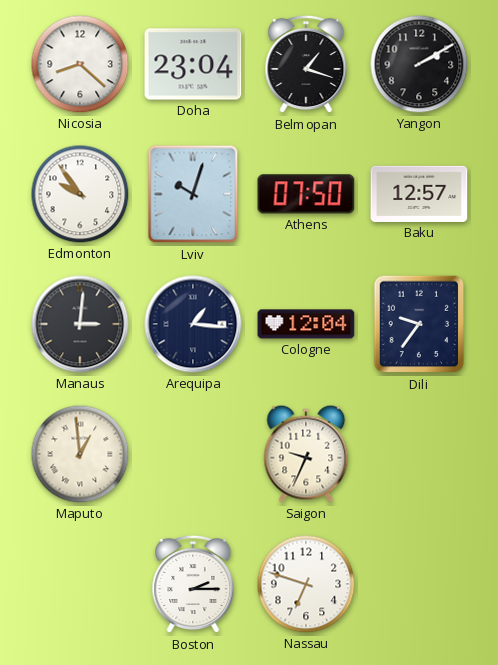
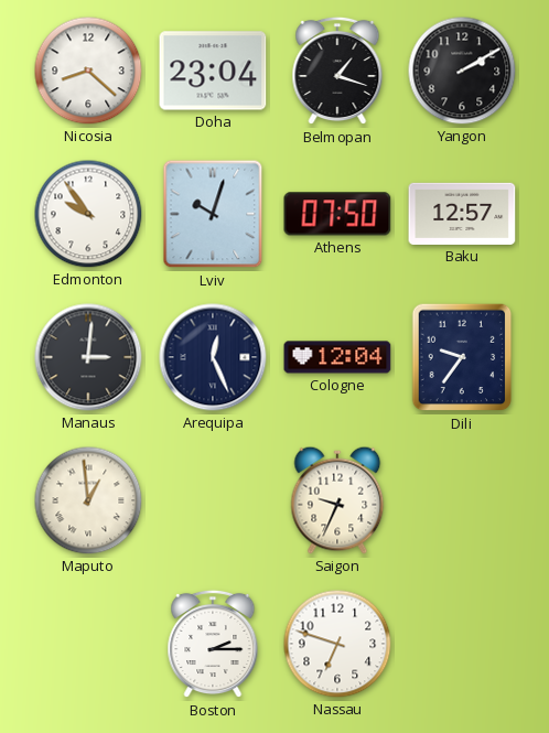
Arequipa: 1:16 -> 12:26
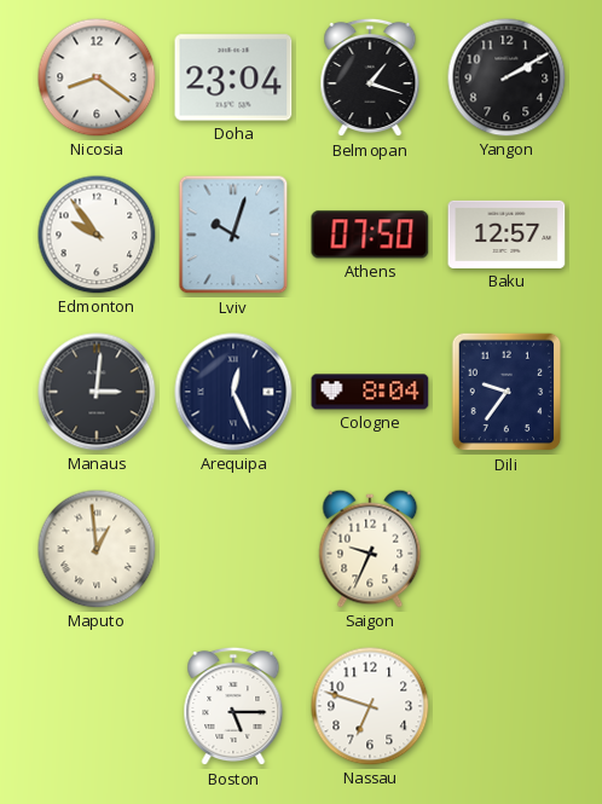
Nicosia: 8:22 -> 8:21
Cologne: 12:04 -> 8:04
Boston: 2:15 -> 5:15
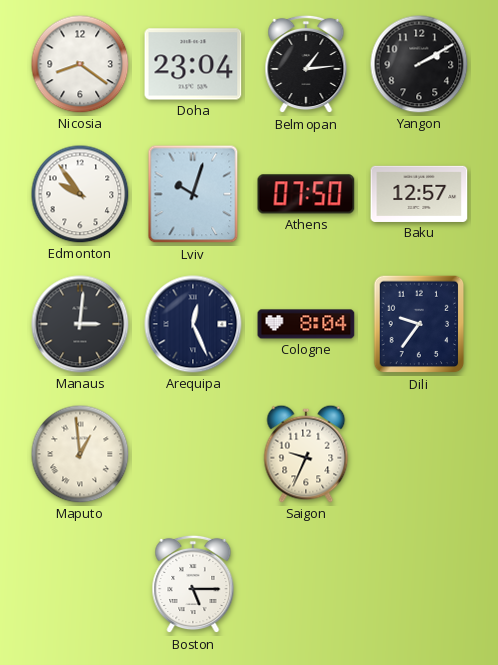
Belmopan: 1:18 -> 1:14
Nassau: 6:48 -> none
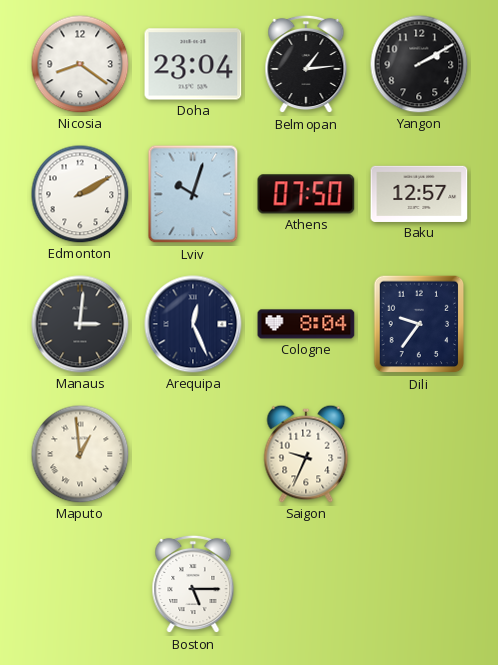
Edmonton: 9:54 -> 2:10
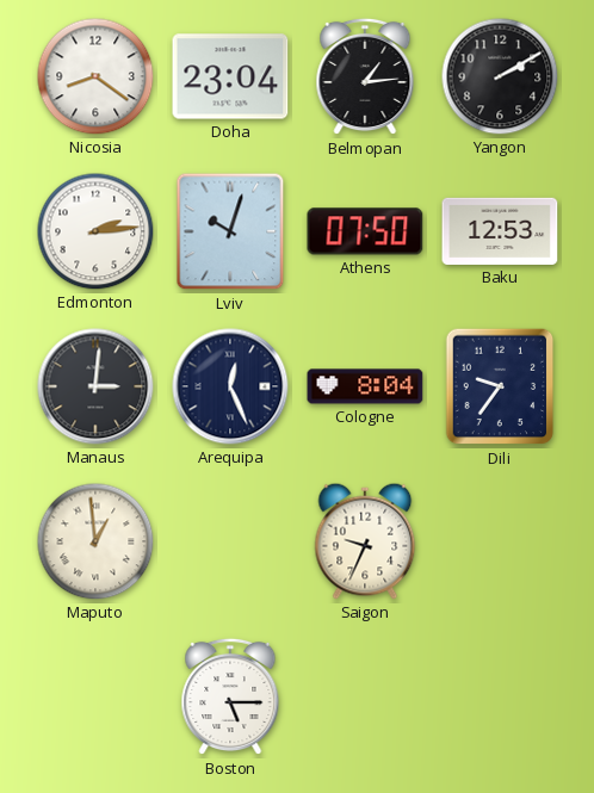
Edmonton: 2:10 -> 2:14
Baku: 12:57 -> 12:53
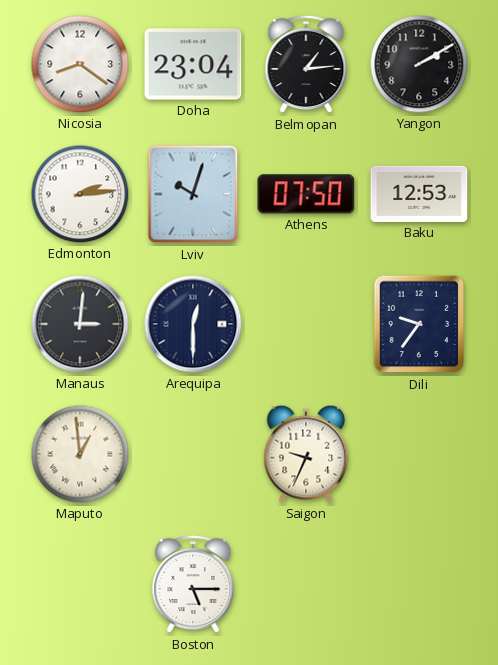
Arequipa: 12:26 -> 12:30
Cologne: 8:04 -> none
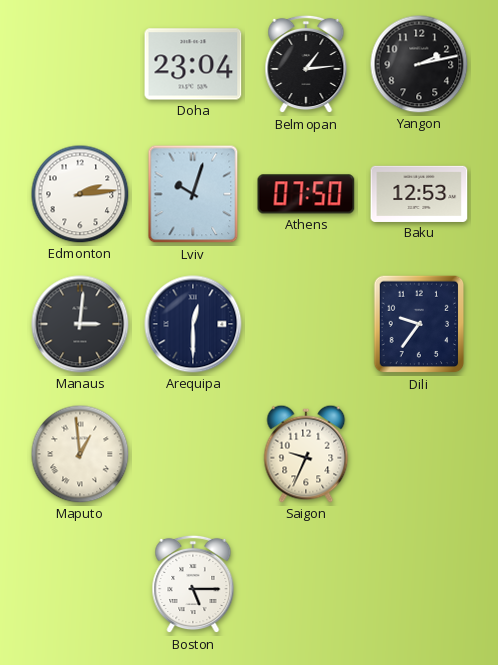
Nicosia: 8:21 -> none
Yangon: 2:10 -> 2:13
